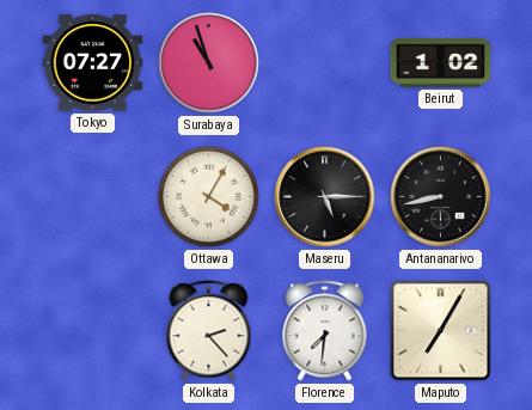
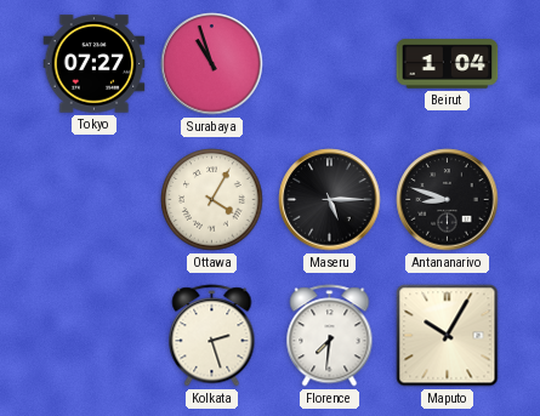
Beirut: 1:02 -> 1:04
Antananarivo: 8:43 -> 8:48
Kolkata: 2:23 -> 2:27
Maputo: 7:05 -> 10:05
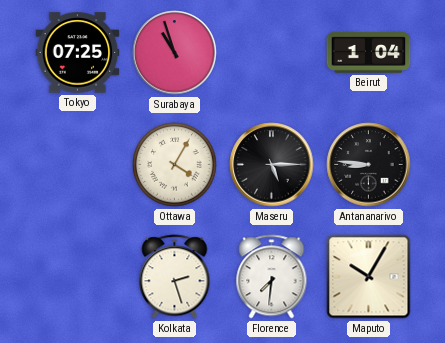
Tokyo: 07:27 -> 07:25
Antananarivo: 8:48 -> 8:46
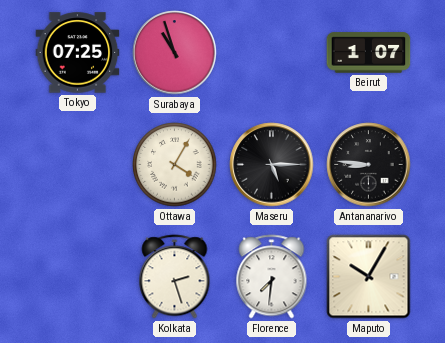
Beirut: 1:04 -> 1:07
